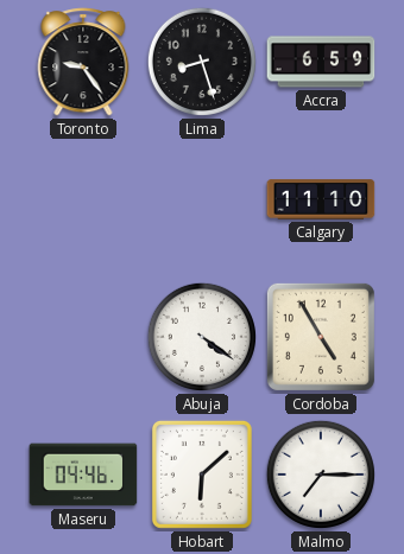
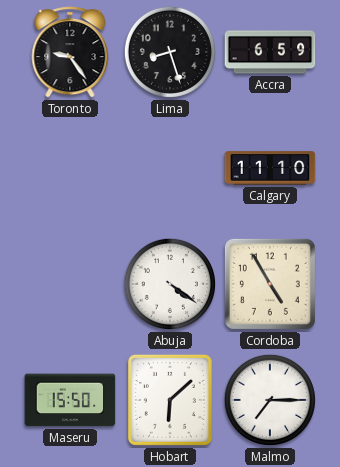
Maseru: 04:46 -> 15:50
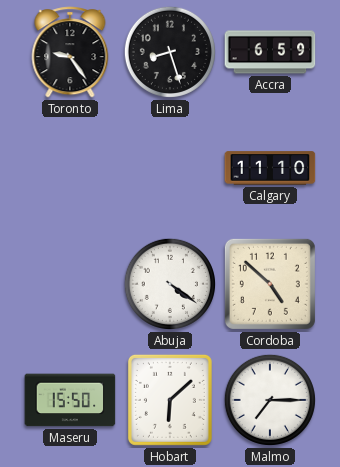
Cordoba: 4:55 -> 4:52
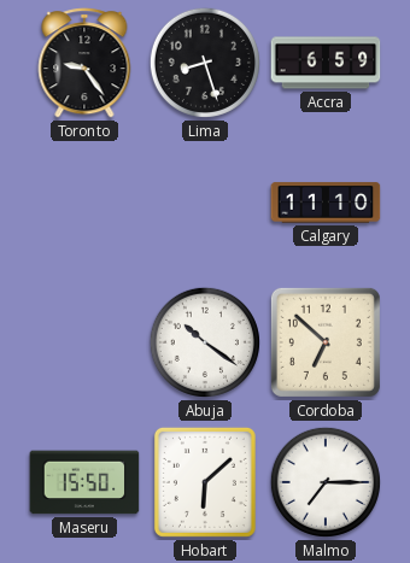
Abuja: 4:21 -> 10:21
Cordoba: 4:52 -> 6:52
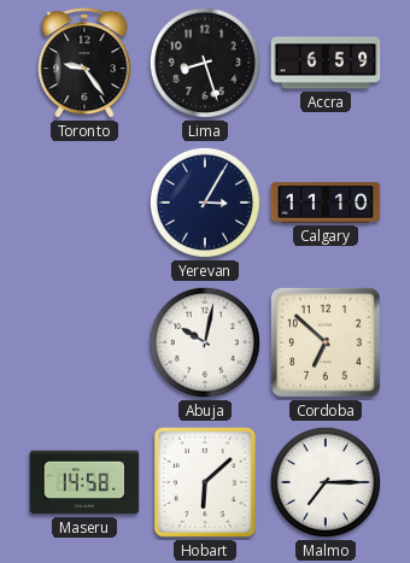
Yerevan: none -> 3:05
Abuja: 10:21 -> 10:02
Maseru: 15:50 -> 14:58
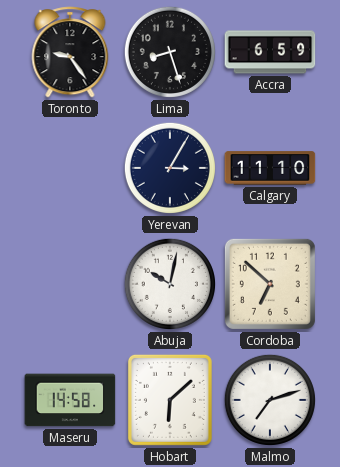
Malmo: 7:15 -> 7:12
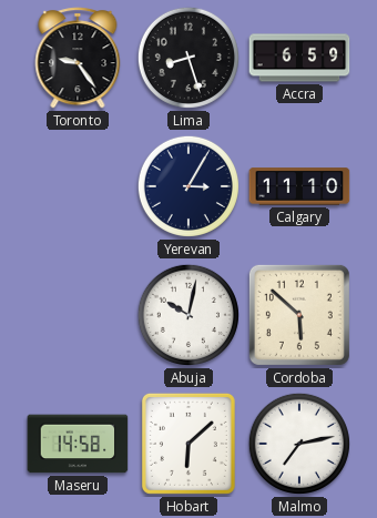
Cordoba: 6:52 -> 5:52
Malmo: 7:12 -> 7:13
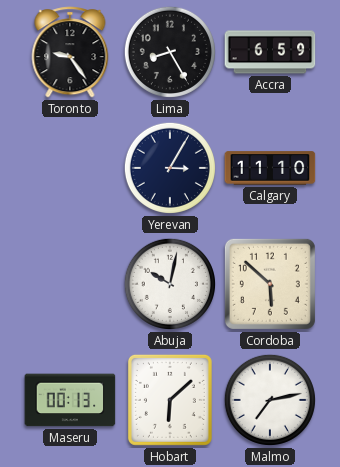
Lima: 8:27 -> 8:25
Maseru: 14:58 -> 00:13
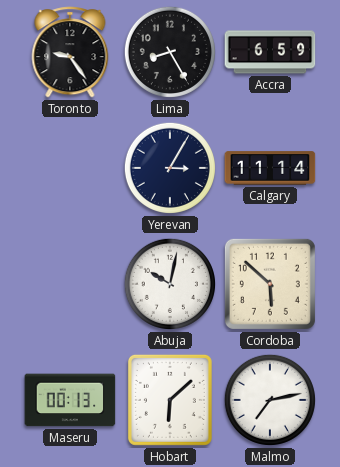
Calgary: 11:10 -> 11:14
